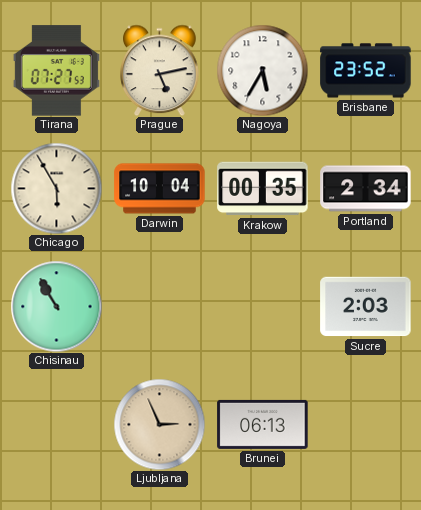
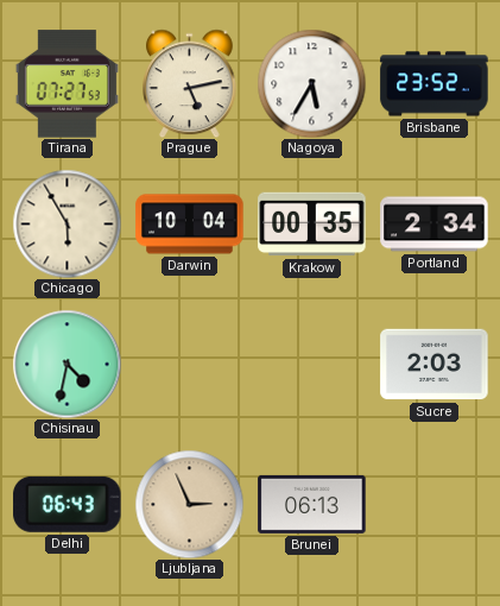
Chisinau: 10:55 -> 4:32
Delhi: none -> 06:43
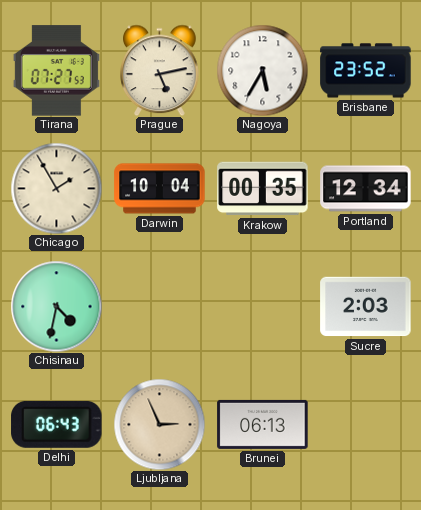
Chicago: 5:55 -> 1:55
Portland: 2:34 -> 12:34
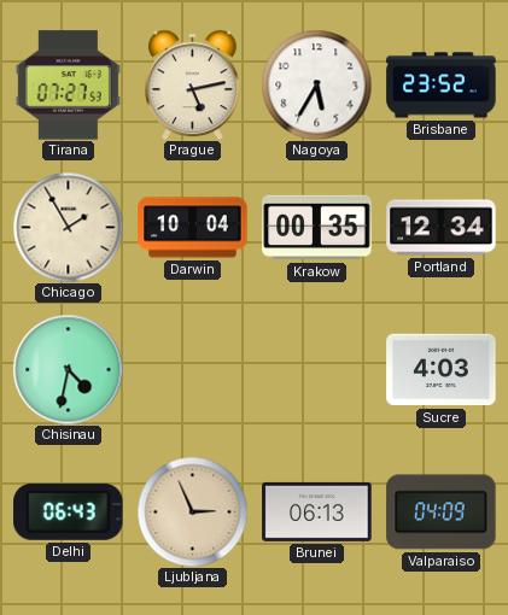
Sucre: 2:03 -> 4:03
Valparaiso: none -> 04:09
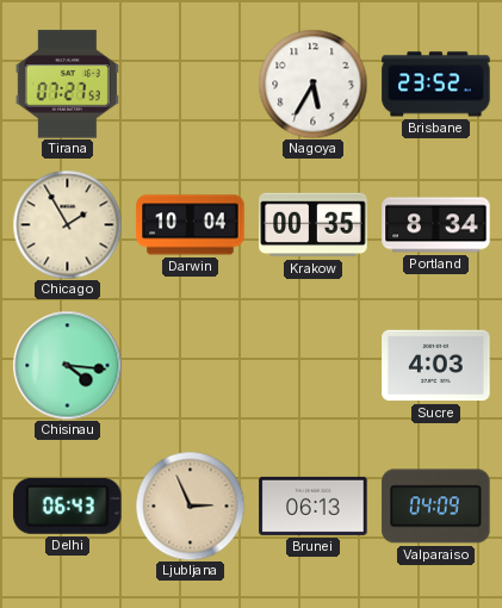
Prague: 5:13 -> none
Portland: 12:34 -> 8:34
Chisinau: 4:32 -> 4:16
